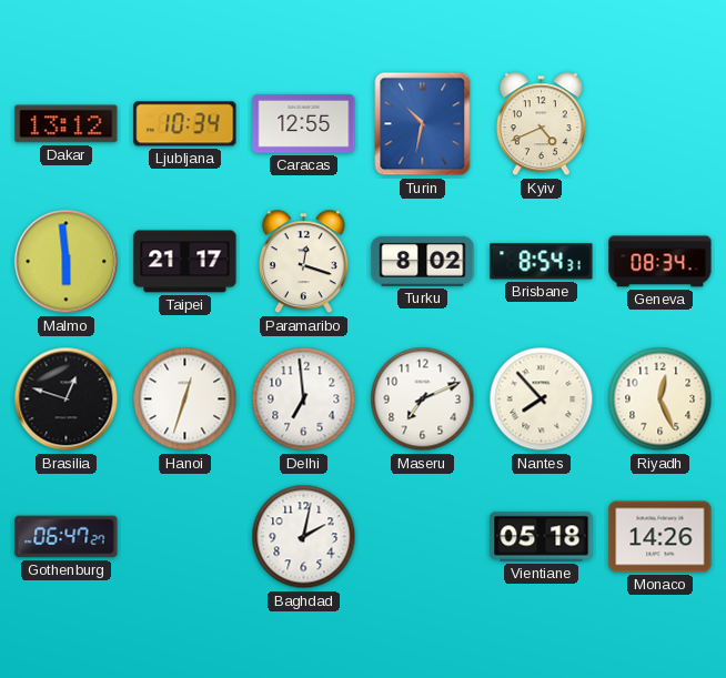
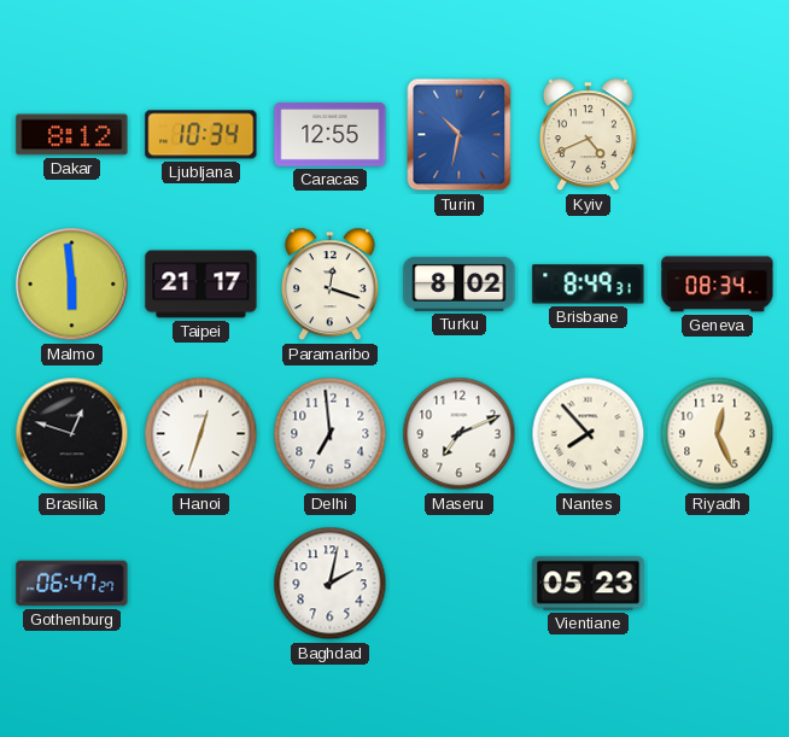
Dakar: 13:12 -> 8:12
Brisbane: 8:54 -> 8:49
Vientiane: 05:18 -> 05:23
Monaco: 14:26 -> none
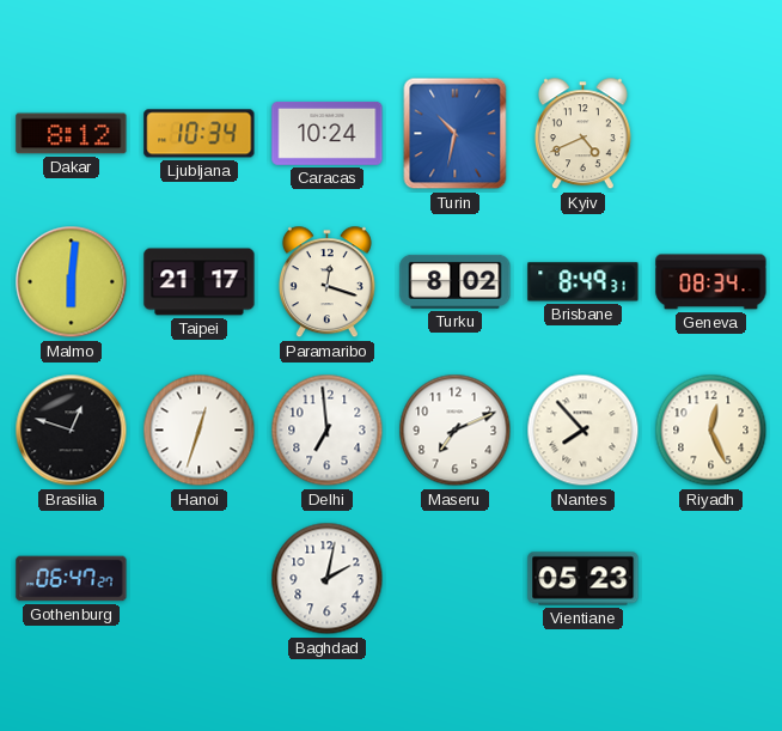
Caracas: 12:55 -> 10:24
Malmo: 5:59 -> 6:01
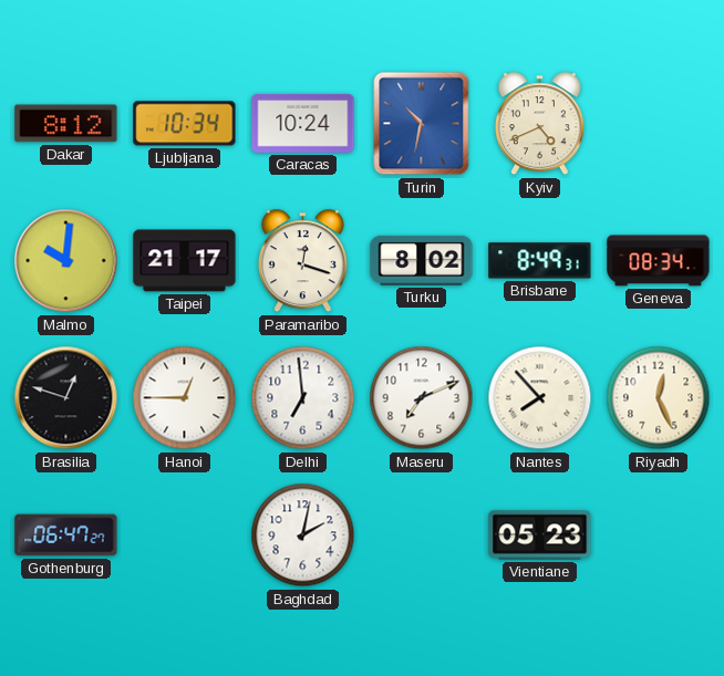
Malmo: 6:01 -> 10:01
Hanoi: 12:33 -> 12:45
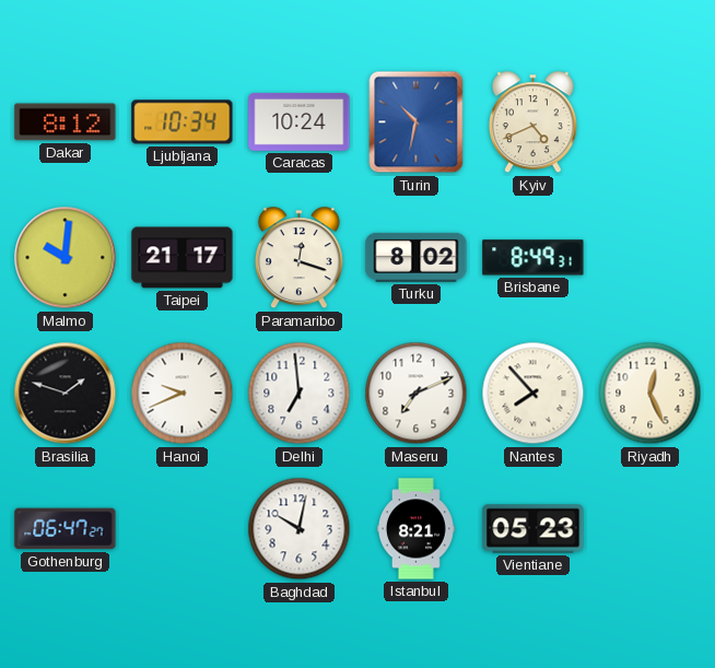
Geneva: 08:34 -> none
Brasilia: 12:48 -> 1:48
Hanoi: 12:45 -> 9:41
Baghdad: 2:02 -> 10:02
Istanbul: none -> 8:21
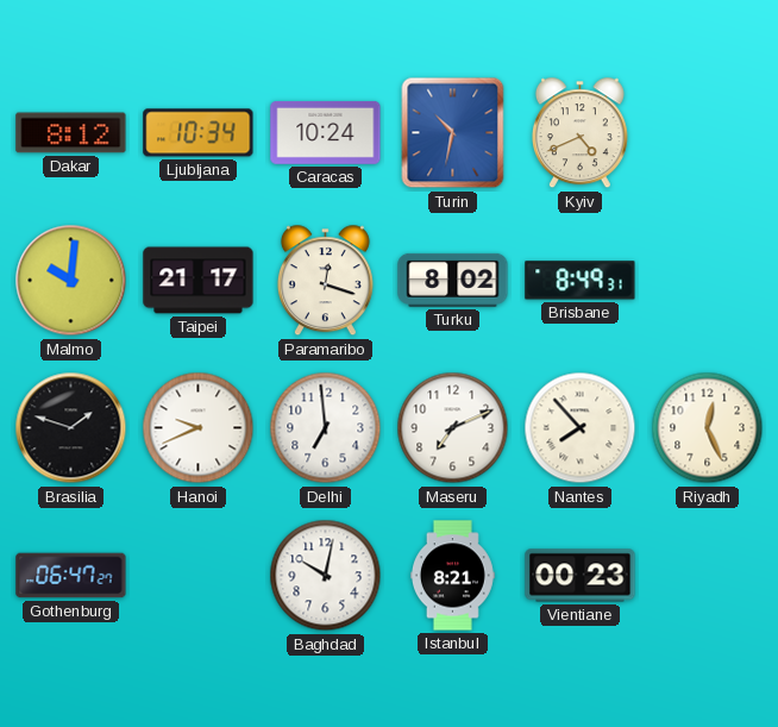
Vientiane: 05:23 -> 00:23
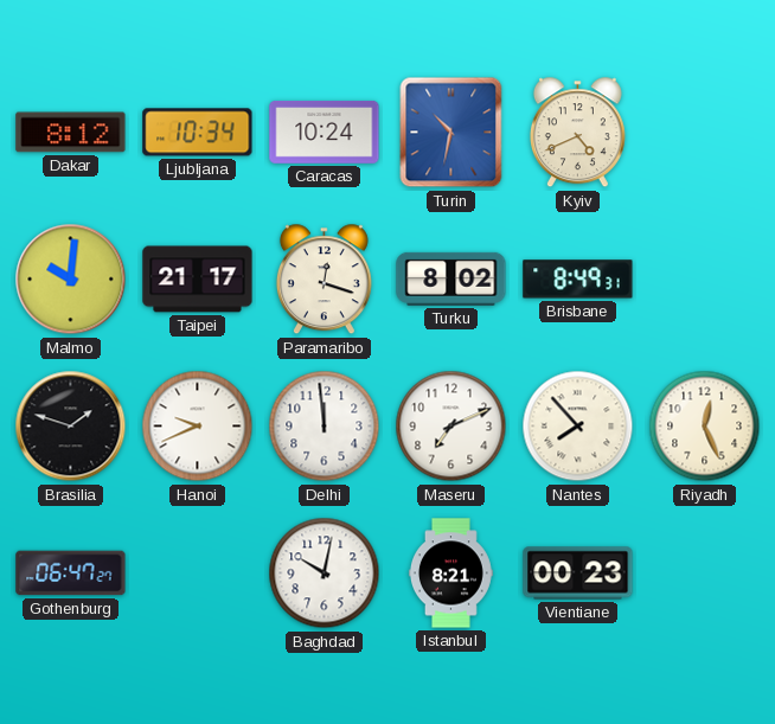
Delhi: 6:59 -> 11:59
